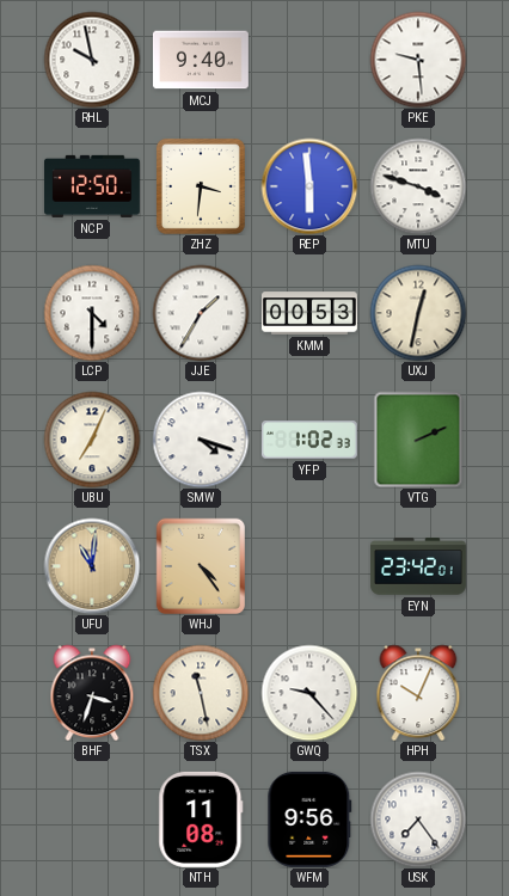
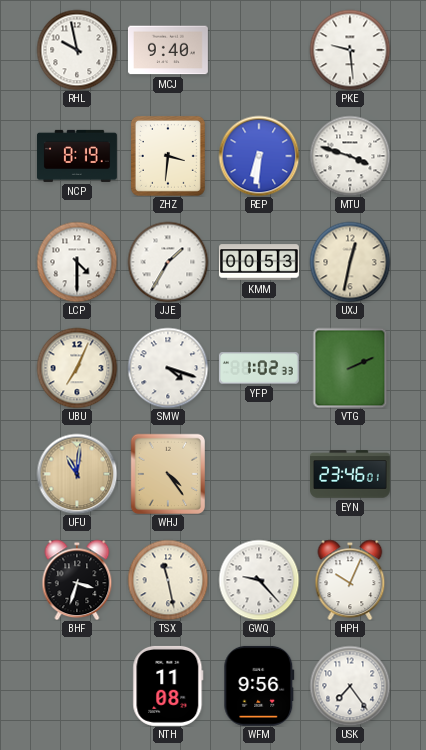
NCP: 12:50 -> 8:19
REP: 5:59 -> 6:31
EYN: 23:42 -> 23:46
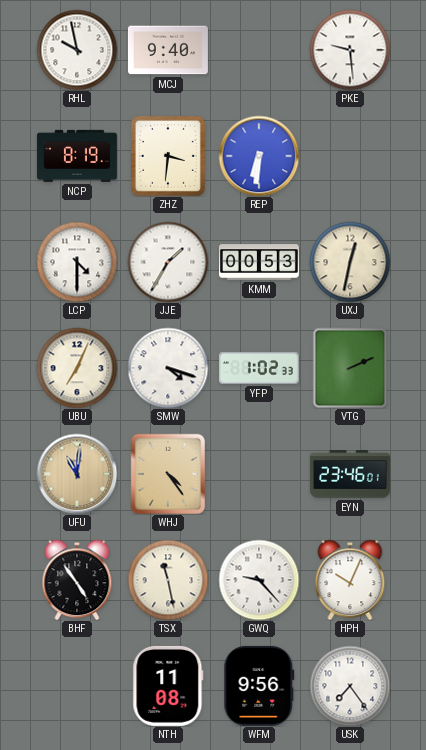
MTU: 3:48 -> none
BHF: 3:33 -> 4:54
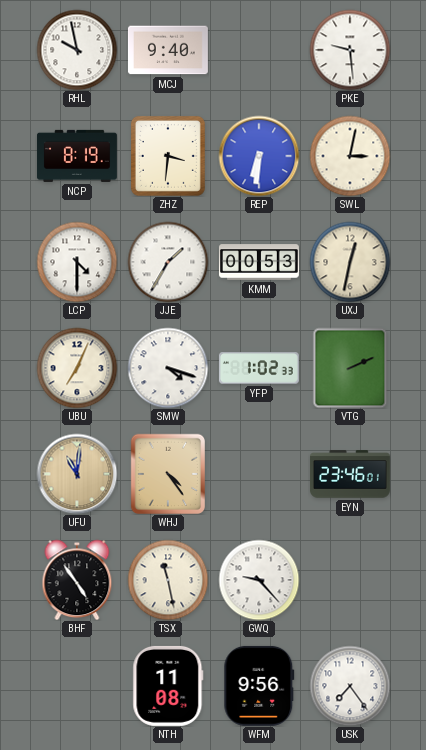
SWL: none -> 3:02
HPH: 10:04 -> none
